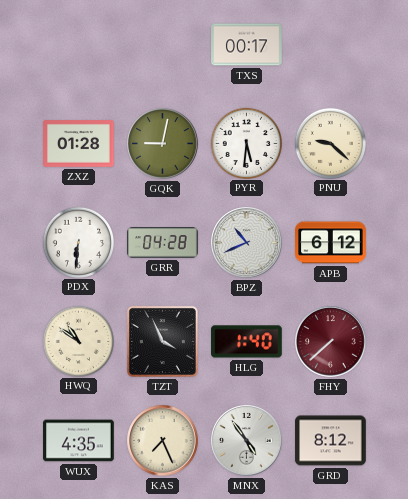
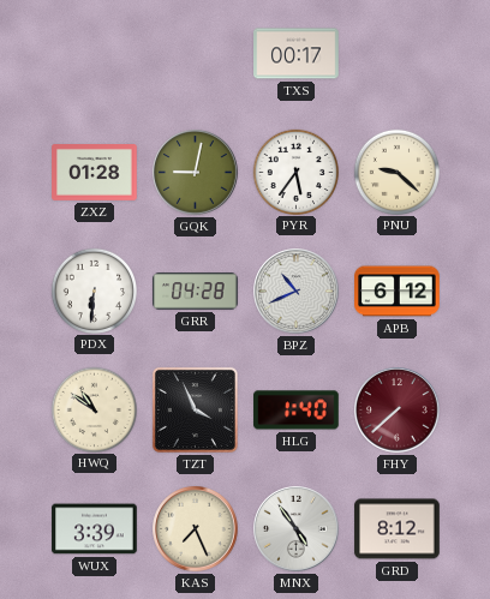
PYR: 5:31 -> 5:36
WUX: 4:35 -> 3:39
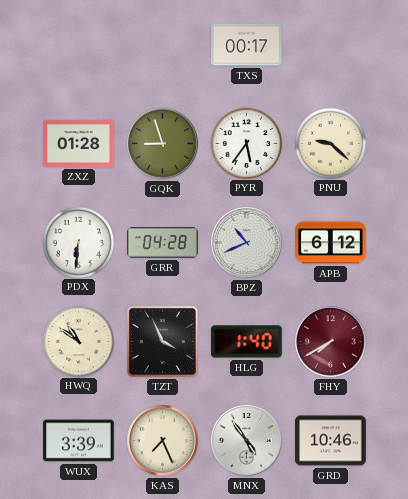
GQK: 9:02 -> 8:57
FHY: 7:38 -> 7:40
GRD: 8:12 -> 10:46
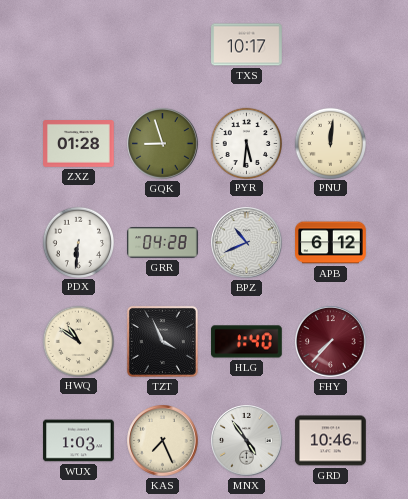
TXS: 00:17 -> 10:17
PYR: 5:36 -> 5:31
PNU: 9:22 -> 12:01
FHY: 7:40 -> 7:37
WUX: 3:39 -> 1:03
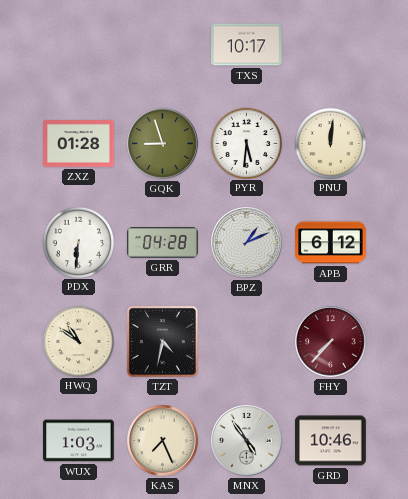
BPZ: 10:41 -> 1:11
TZT: 3:56 -> 4:32
HLG: 1:40 -> none
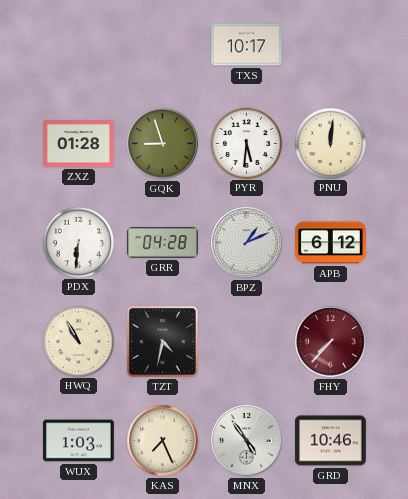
HWQ: 10:51 -> 10:55
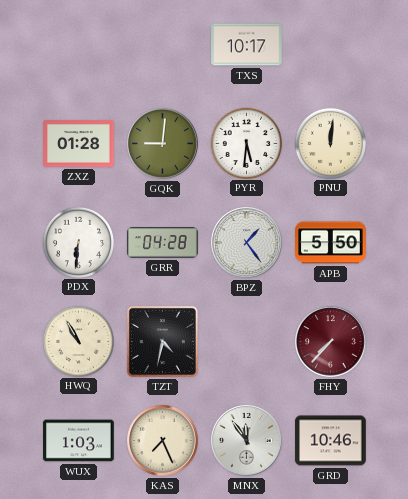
GQK: 8:57 -> 9:01
BPZ: 1:11 -> 1:24
APB: 6:12 -> 5:50
MNX: 4:54 -> 11:54
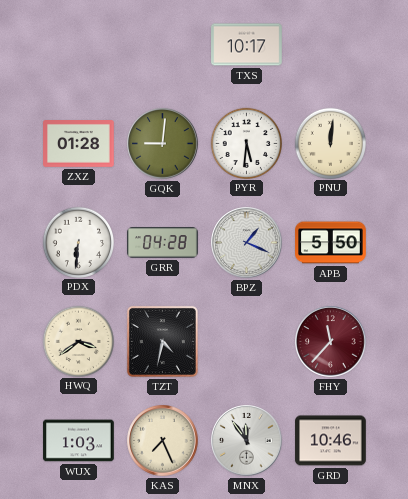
BPZ: 1:24 -> 1:19
HWQ: 10:55 -> 3:39
FHY: 7:37 -> 11:37
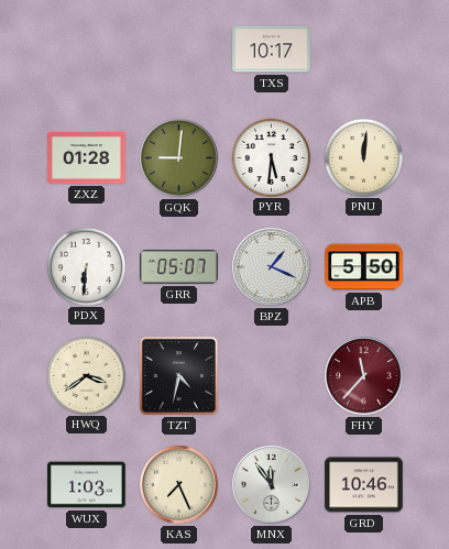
GRR: 04:28 -> 05:07
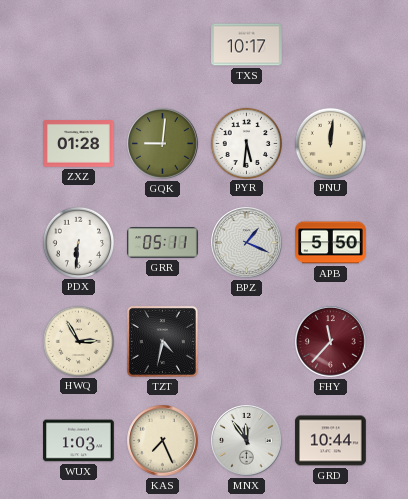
GRR: 05:07 -> 05:11
HWQ: 3:39 -> 2:55
GRD: 10:46 -> 10:44
